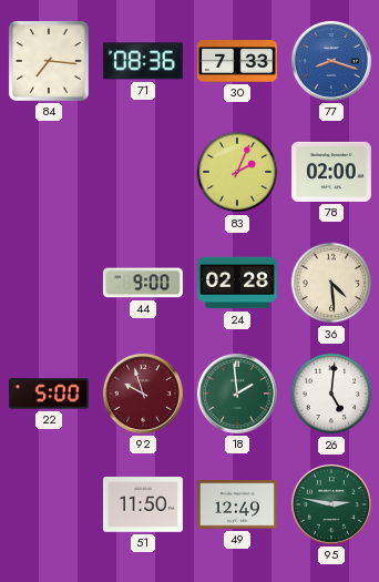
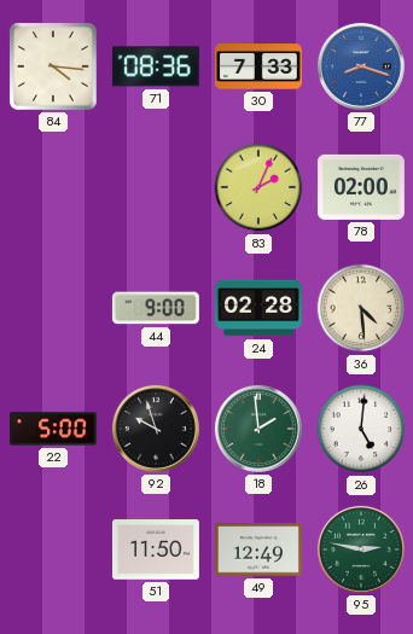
84: 7:16 -> 4:16
92 dial: burgundy -> black
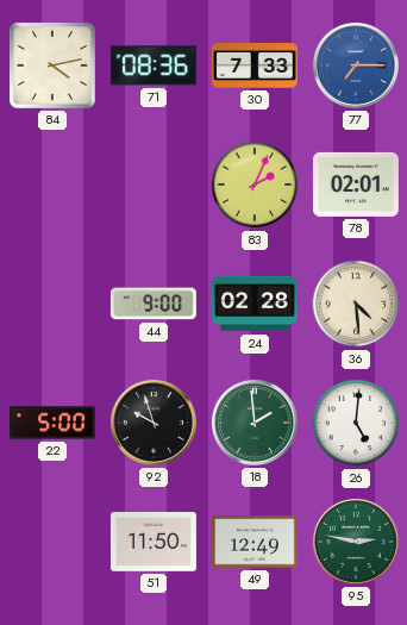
84: 4:16 -> 4:13
77: 8:18 -> 7:15
78: 02:00 -> 02:01
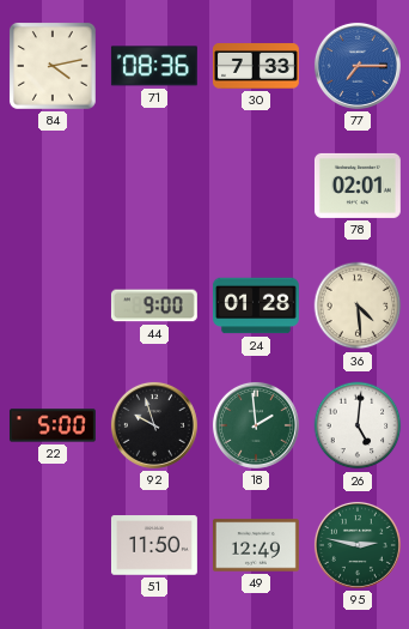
83: 2:04 -> none
24: 02:28 -> 01:28
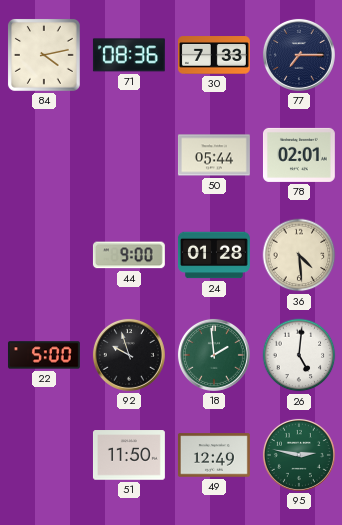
77 dial: blue -> navy
50: none -> 05:44
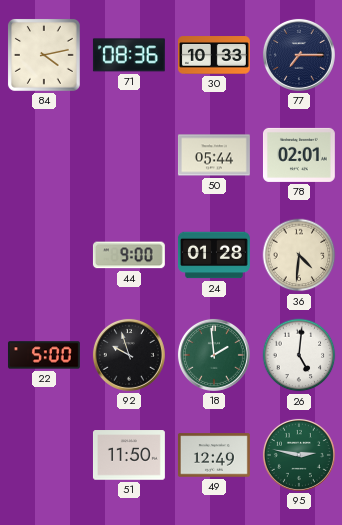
30: 7:33 -> 10:33
36: 4:29 -> 4:31
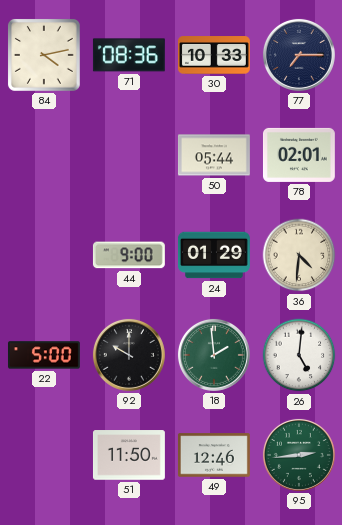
24: 01:28 -> 01:29
92: 9:57 -> 10:00
49: 12:49 -> 12:46
95: 2:47 -> 2:44
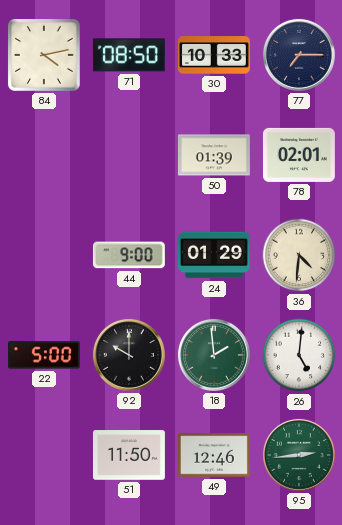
71: 08:36 -> 08:50
50: 05:44 -> 01:39
